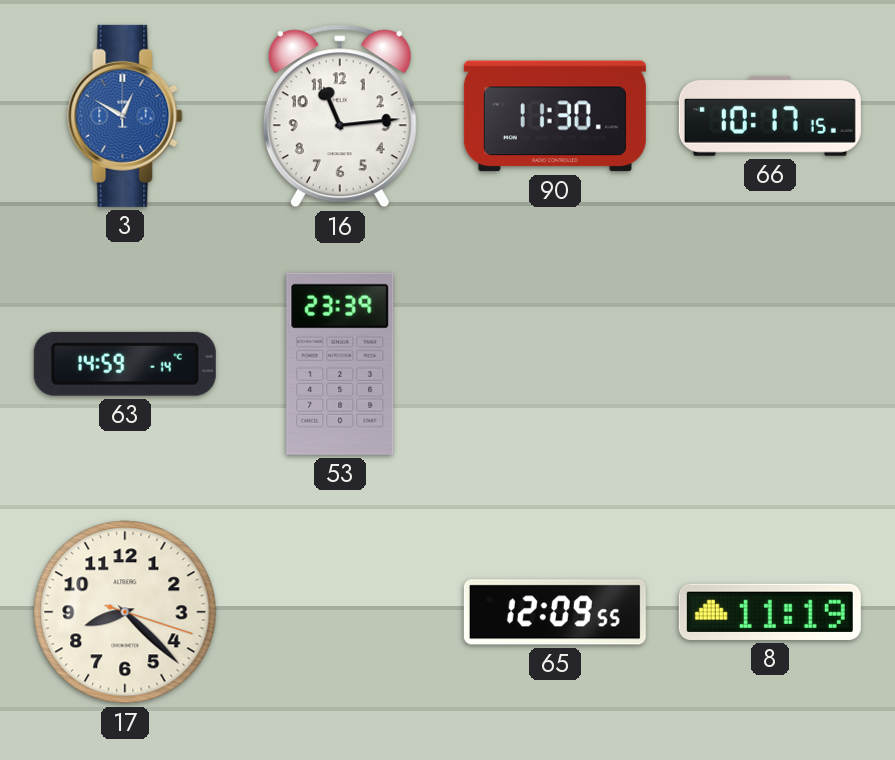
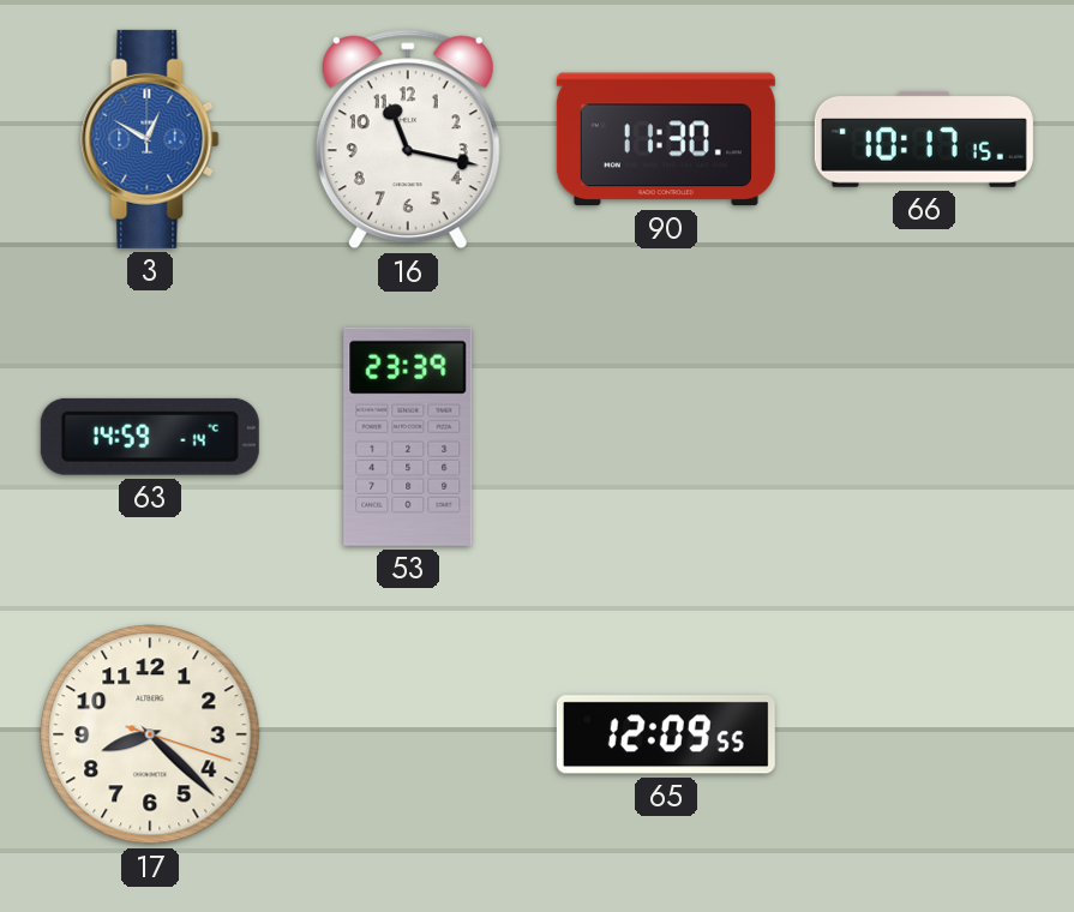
16: 11:14 -> 11:17
8: 11:19 -> none
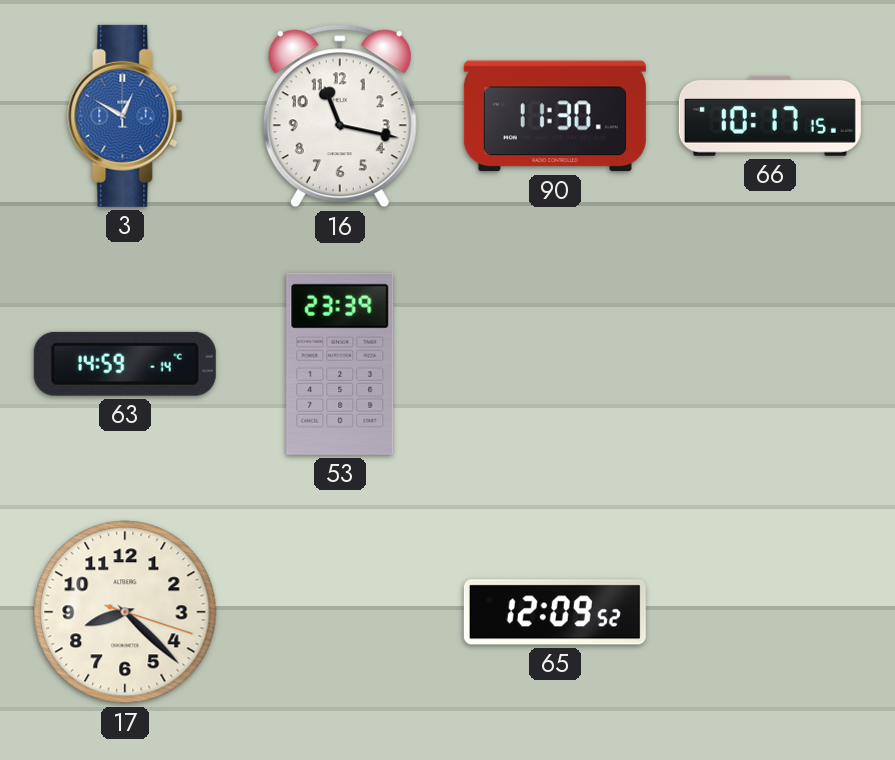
65: 12:09:55 -> 12:09:52
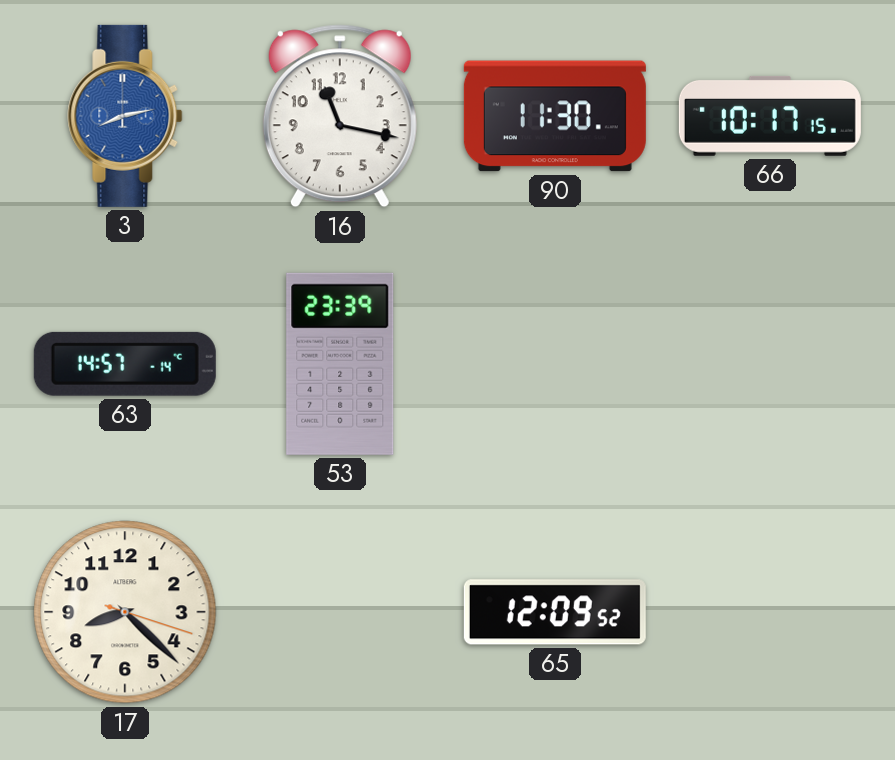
3: 12:50 -> 8:13
63: 14:59 -> 14:57
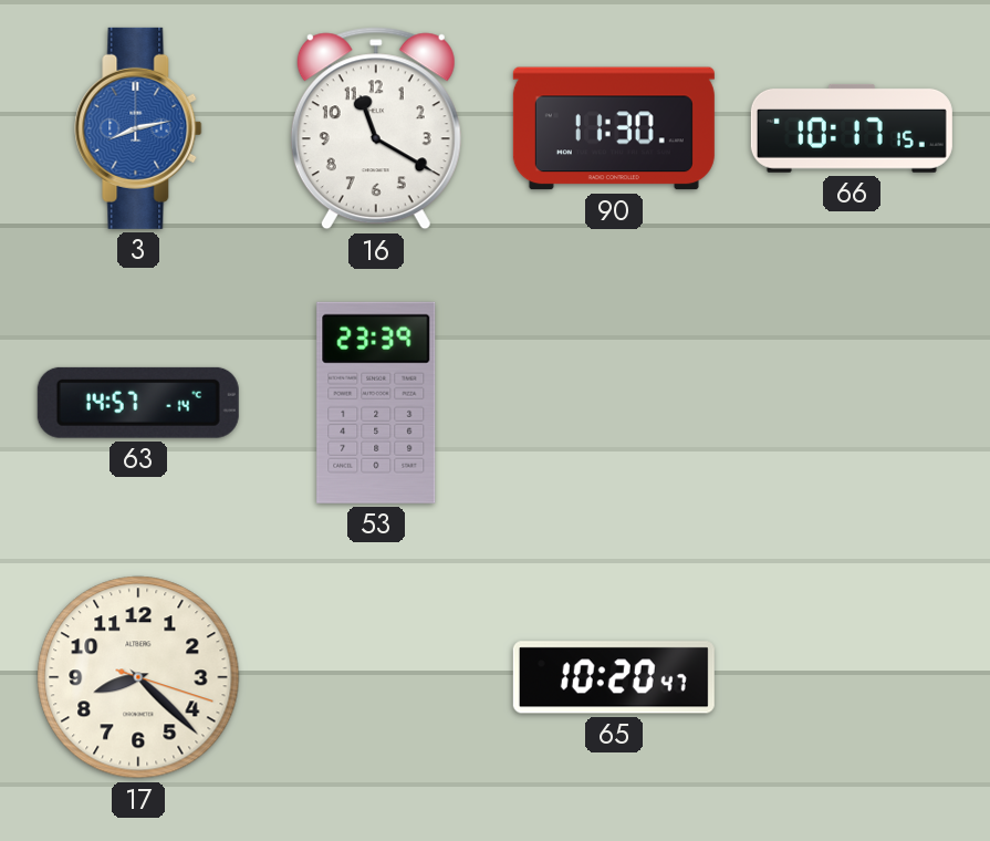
16: 11:17 -> 11:20
65: 12:09 -> 10:20
